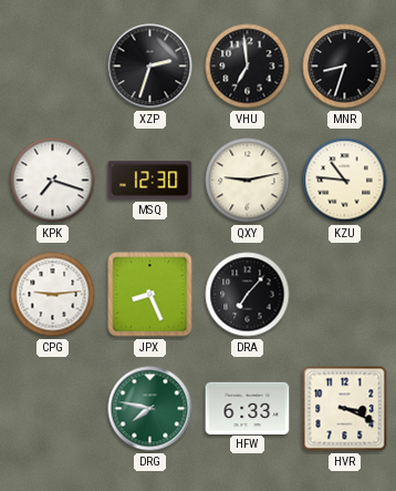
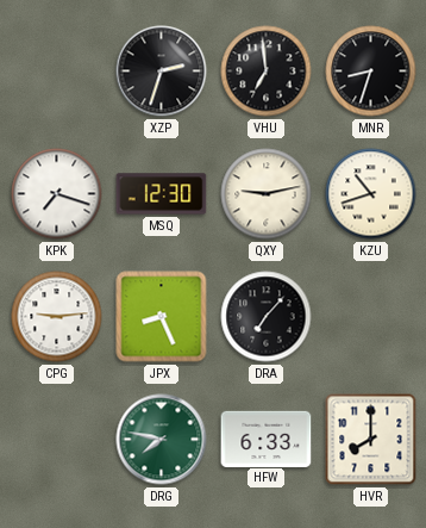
KZU: 10:46 -> 10:42
HVR: 3:19 -> 8:00
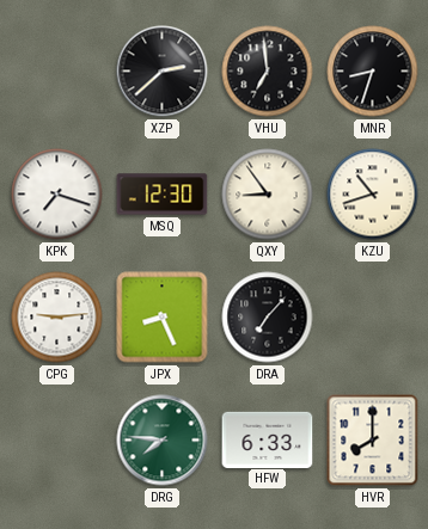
XZP: 2:33 -> 2:38
QXY: 9:13 -> 8:54
DRG: 7:47 -> 7:46
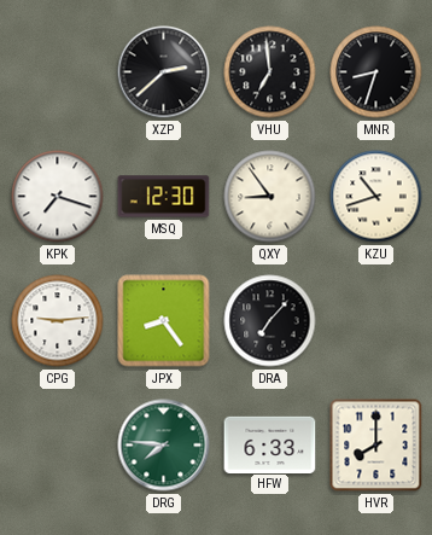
JPX: 8:26 -> 8:24
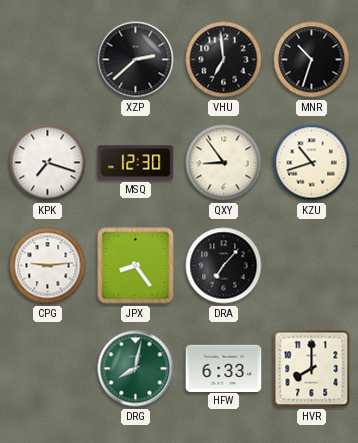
MNR: 8:33 -> 10:33
DRG: 7:46 -> 8:02
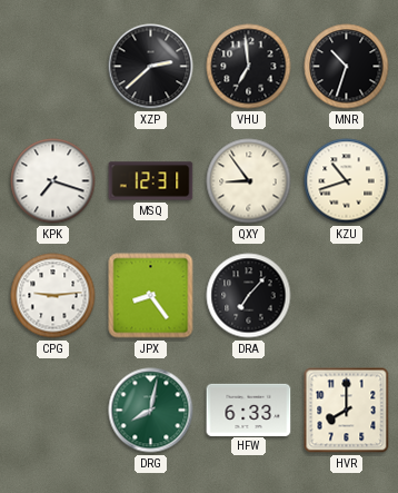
MSQ: 12:30 -> 12:31
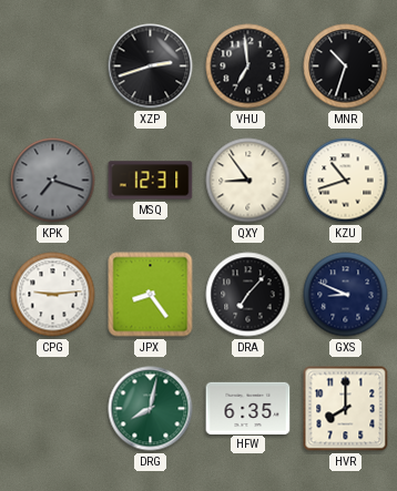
XZP: 2:38 -> 2:42
KPK dial: white -> grey
GXS: none -> 8:49
HFW: 6:33 -> 6:35
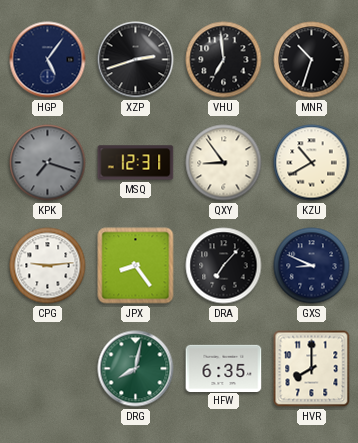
HGP: none -> 5:06
KZU: 10:42 -> 10:40
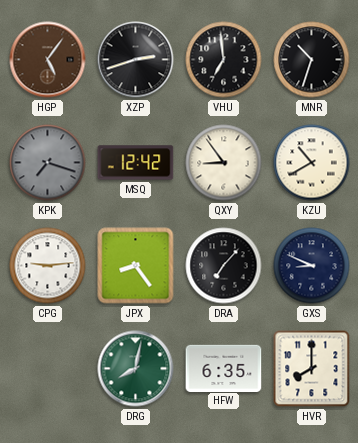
HGP dial: navy -> brown
MSQ: 12:31 -> 12:42
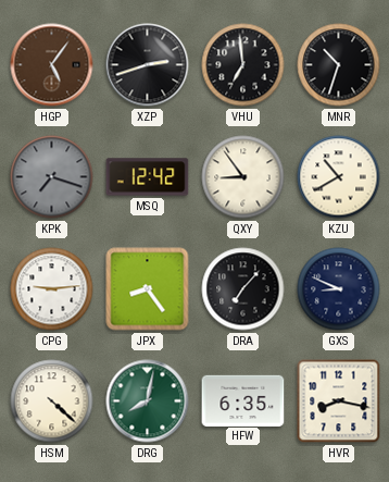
HSM: none -> 4:22
HVR: 8:00 -> 8:17
